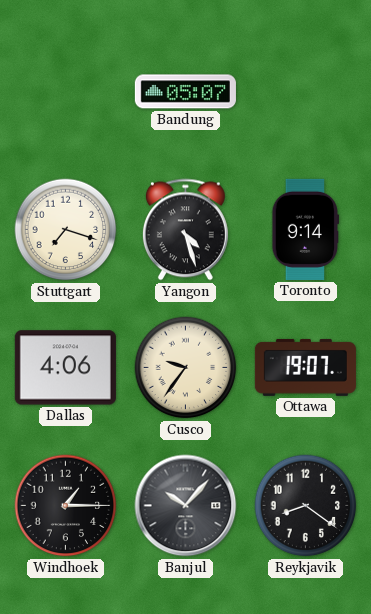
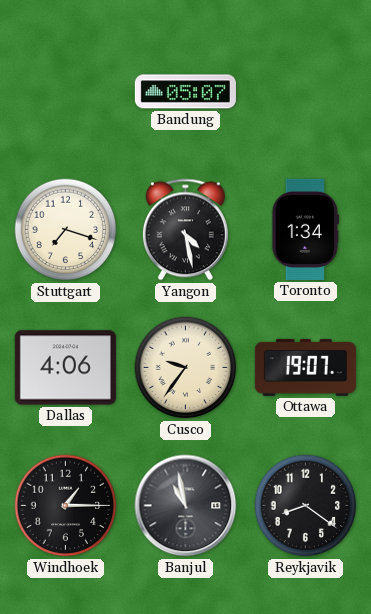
Yangon: 4:27 -> 4:28
Toronto: 9:14 -> 1:34
Banjul: 10:07 -> 10:58
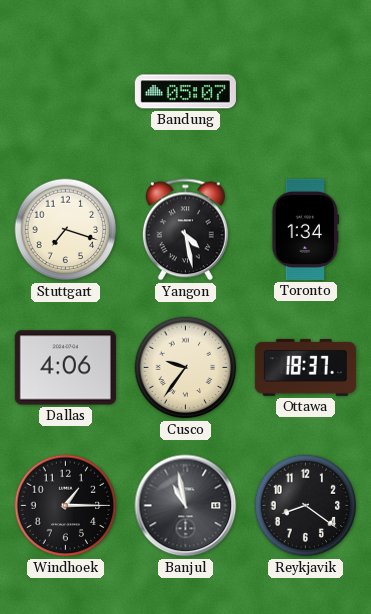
Ottawa: 19:07 -> 18:37
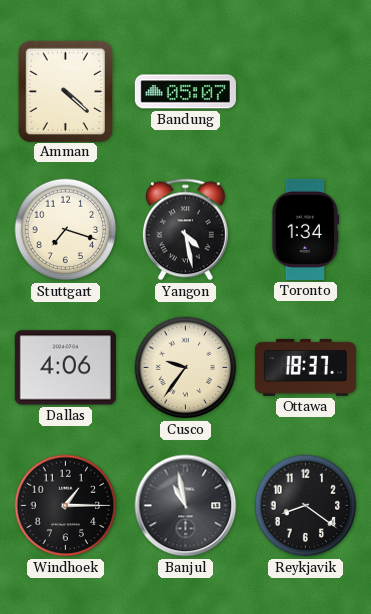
Amman: none -> 4:22
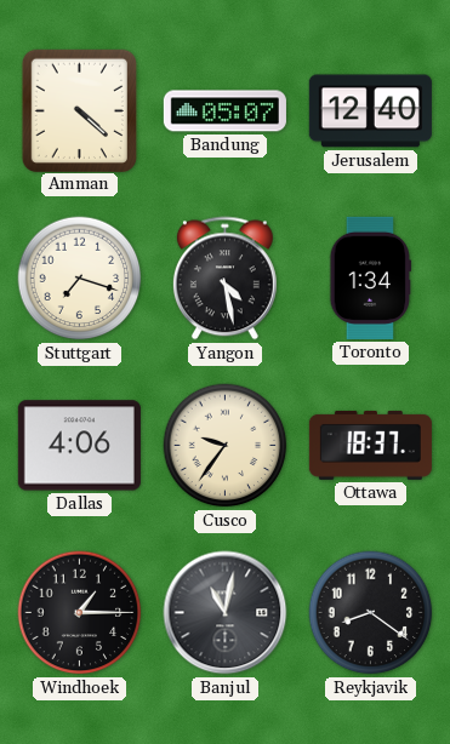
Jerusalem: none -> 12:40
Banjul: 10:58 -> 11:02
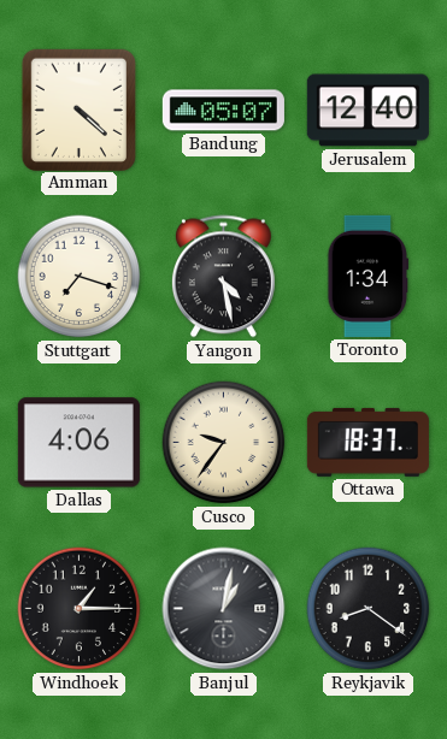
Banjul: 11:02 -> 1:02
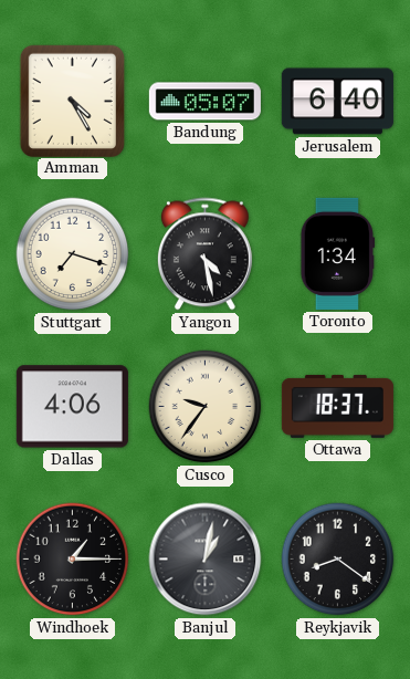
Amman: 4:22 -> 4:25
Jerusalem: 12:40 -> 6:40
